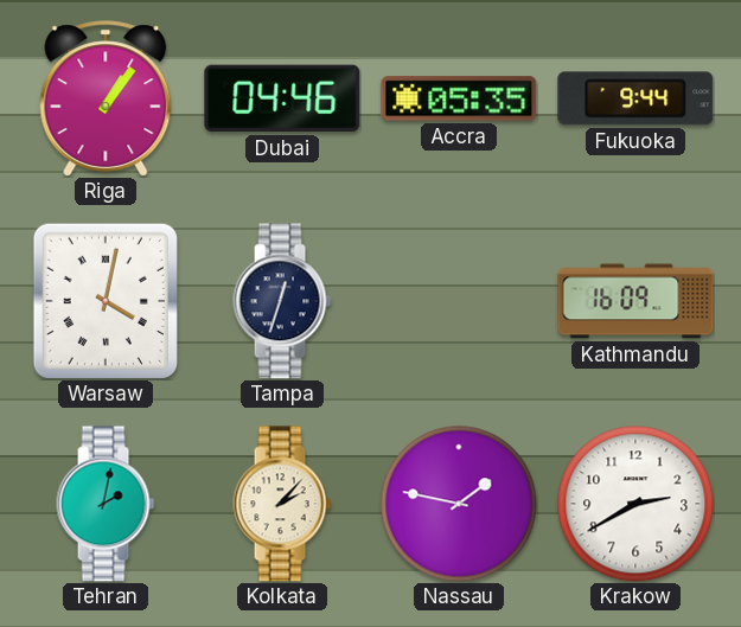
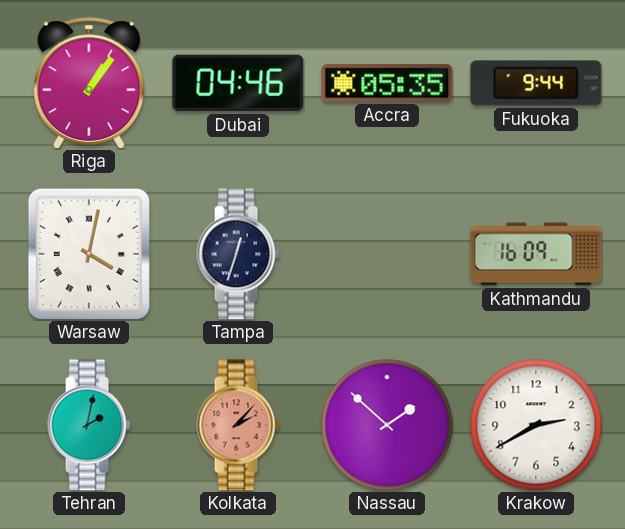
Kolkata dial: cream -> salmon
Nassau: 1:47 -> 1:52
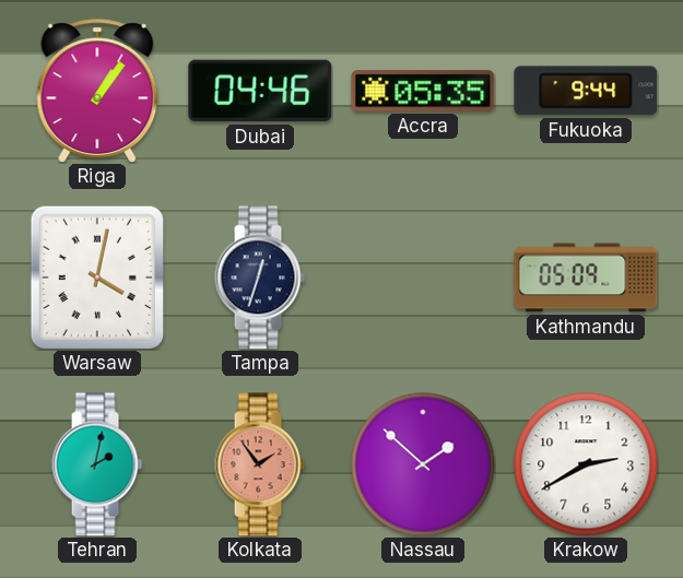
Kathmandu: 16:09 -> 05:09
Kolkata: 2:07 -> 1:54
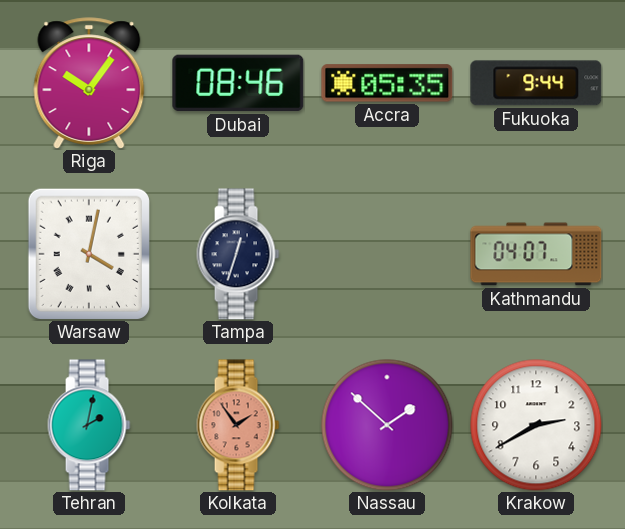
Riga: 1:06 -> 10:06
Dubai: 04:46 -> 08:46
Kathmandu: 05:09 -> 04:07
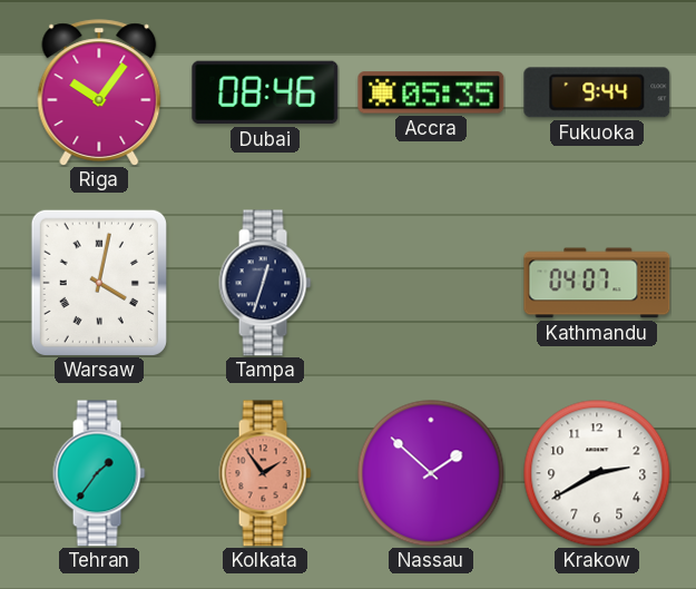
Tehran: 2:02 -> 1:36
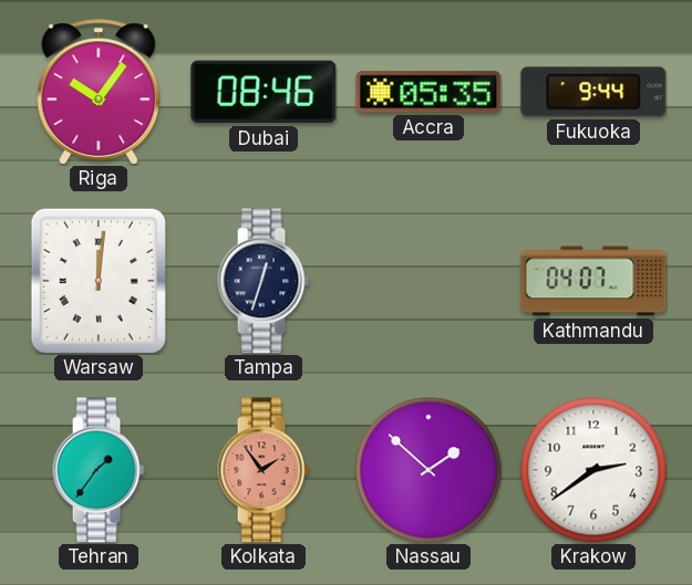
Warsaw: 4:02 -> 12:01
Krakow: 2:40 -> 2:39
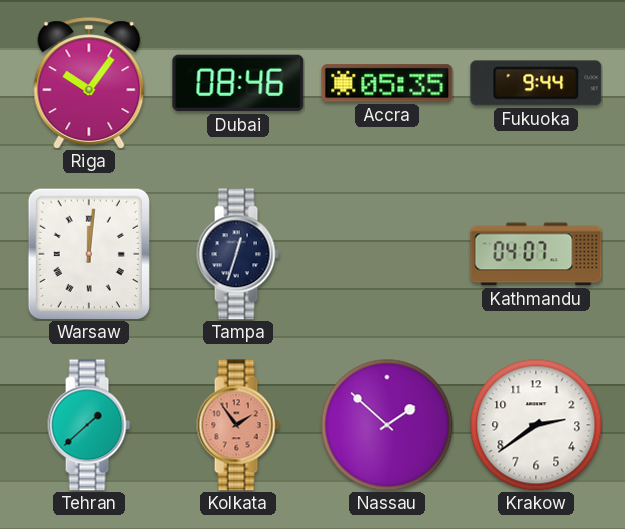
Tehran: 1:36 -> 1:38
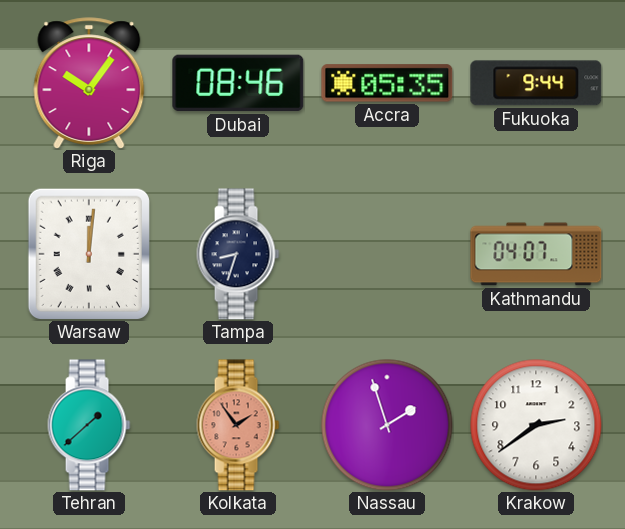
Tampa: 12:33 -> 8:33
Nassau: 1:52 -> 1:57
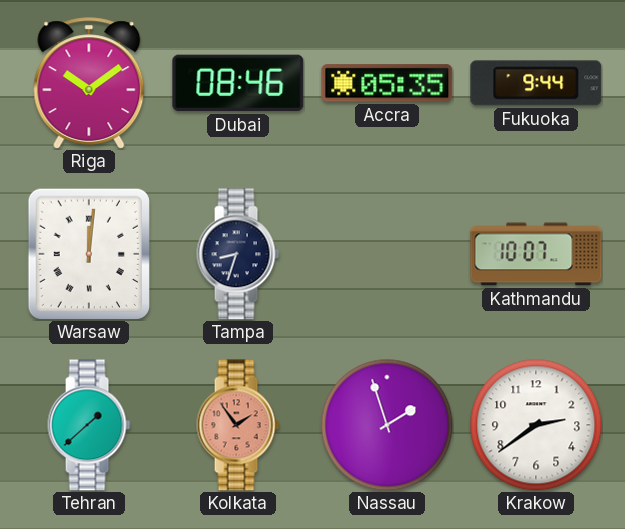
Riga: 10:06 -> 10:09
Kathmandu: 04:07 -> 10:07
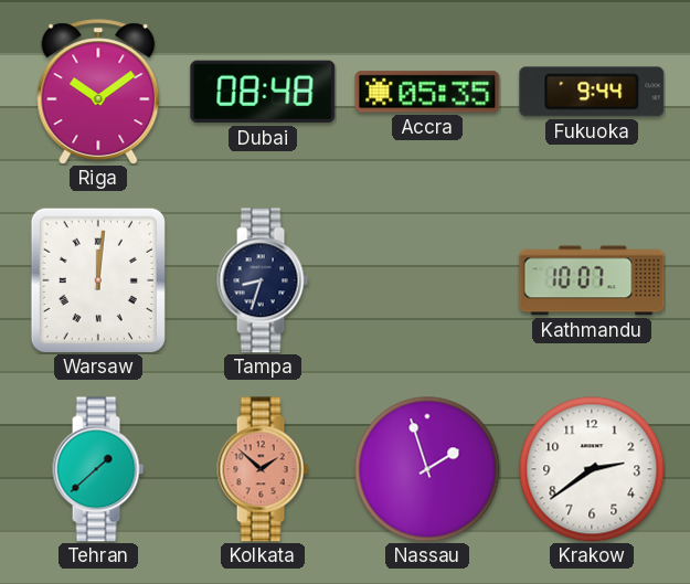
Dubai: 08:46 -> 08:48
Kolkata: 1:54 -> 1:52
